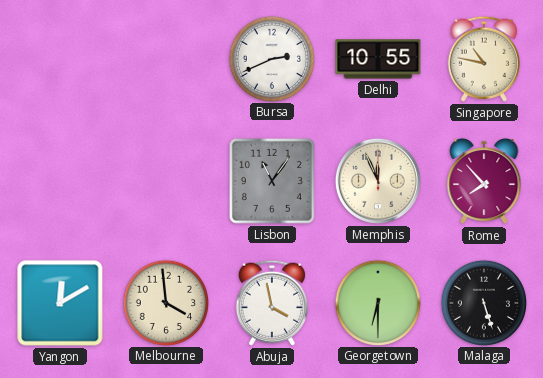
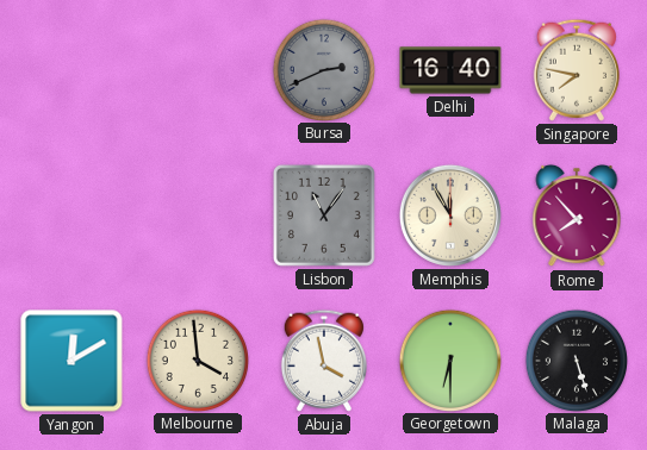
Bursa dial: white -> grey
Delhi: 10:55 -> 16:40
Singapore: 10:47 -> 7:47
Memphis: 11:56 -> 11:55
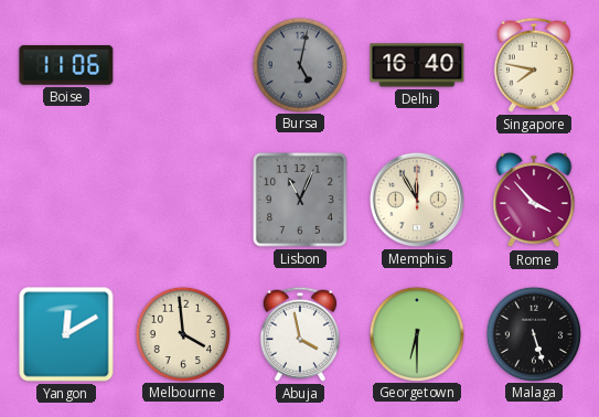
Boise: none -> 11:06
Bursa: 2:41 -> 5:02
Lisbon: 11:06 -> 11:04
Rome: 7:53 -> 3:53
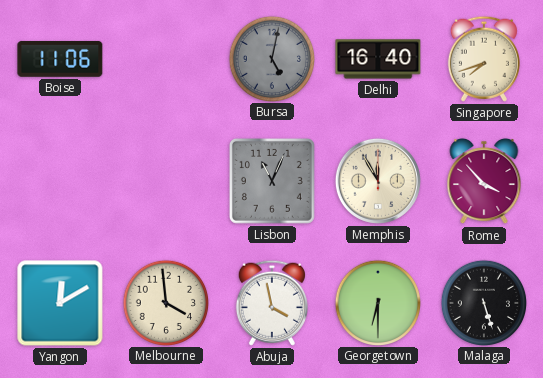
Singapore: 7:47 -> 7:42
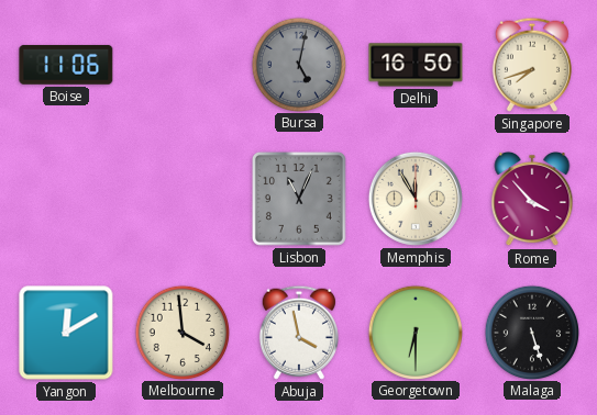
Delhi: 16:40 -> 16:50
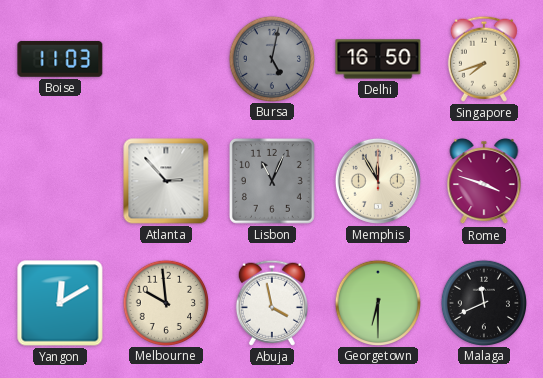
Boise: 11:06 -> 11:03
Atlanta: none -> 2:53
Rome: 3:53 -> 3:48
Melbourne: 3:59 -> 9:59
Malaga: 5:27 -> 11:41
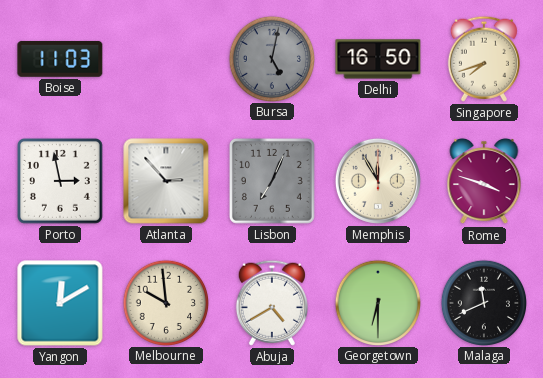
Porto: none -> 2:58
Lisbon: 11:04 -> 7:04
Abuja: 3:58 -> 4:40
